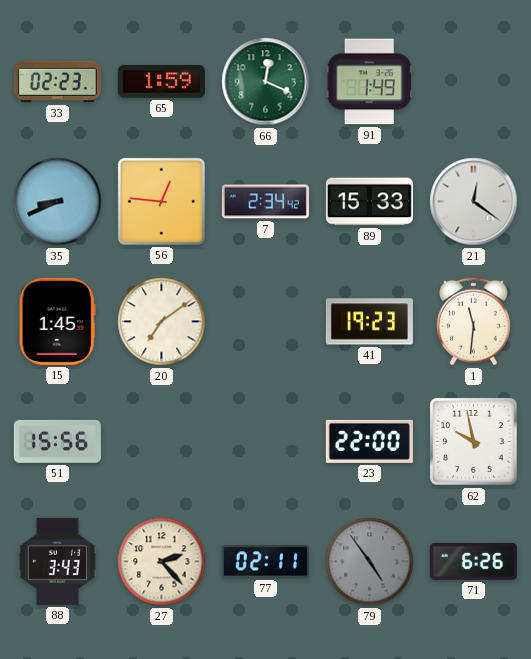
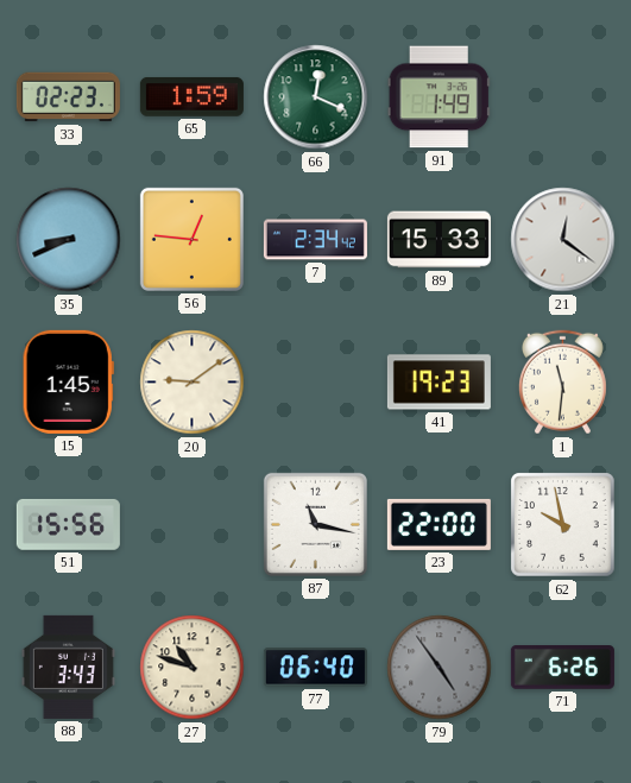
20: 7:09 -> 9:09
87: none -> 11:17
27: 2:23 -> 10:48
77: 02:11 -> 06:40
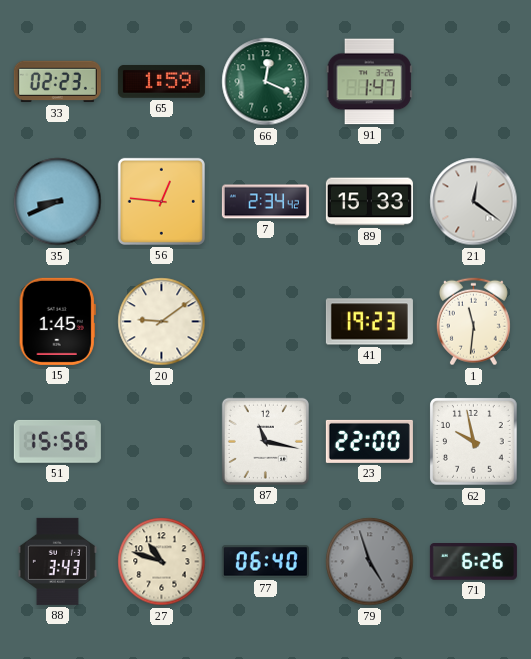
91: 1:49 -> 1:47
79: 4:54 -> 4:57
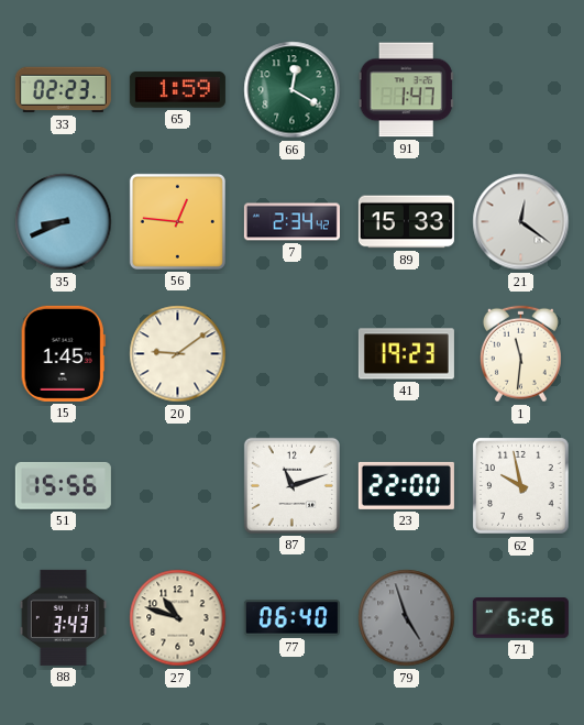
66: 12:19 -> 12:20
87: 11:17 -> 11:12
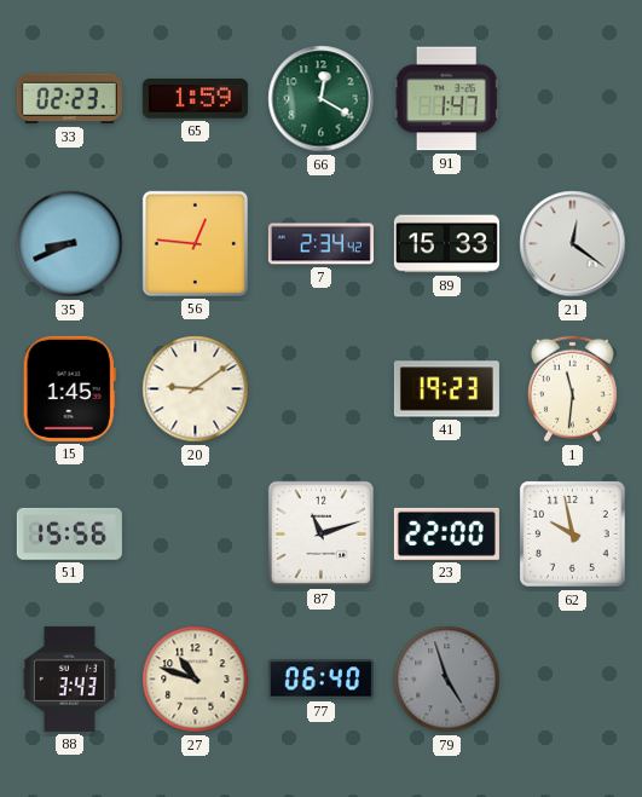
71: 6:26 -> none
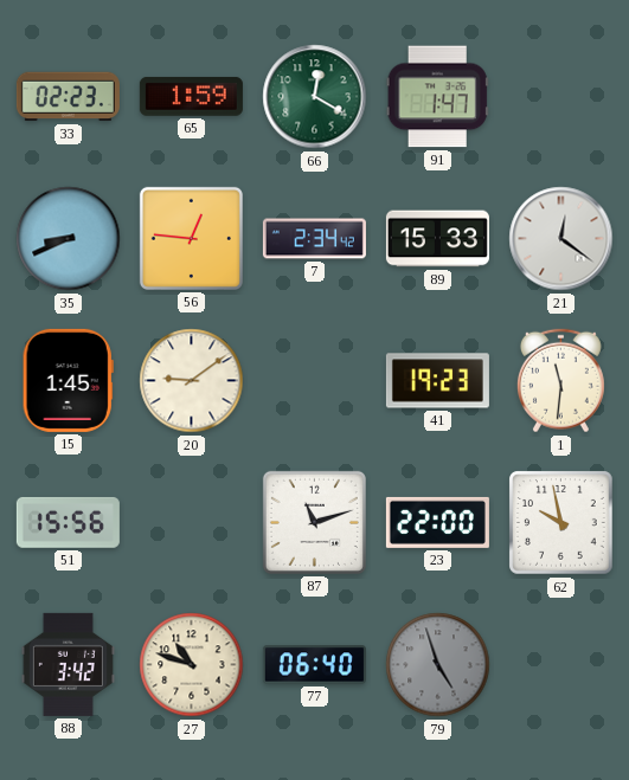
88: 3:43 -> 3:42
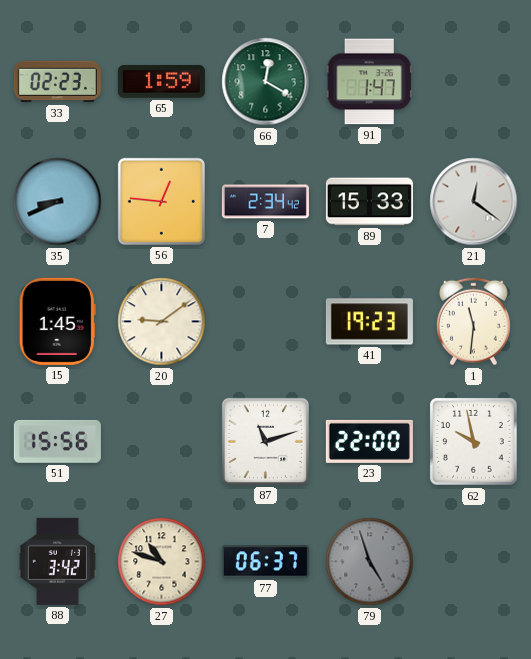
77: 06:40 -> 06:37
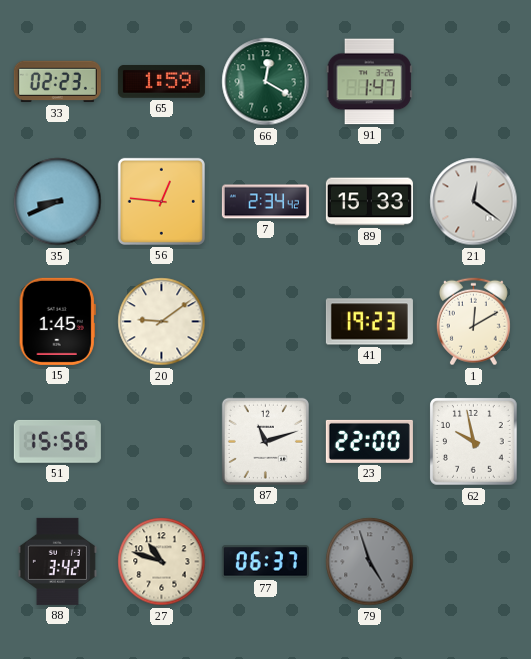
1: 11:31 -> 12:10
